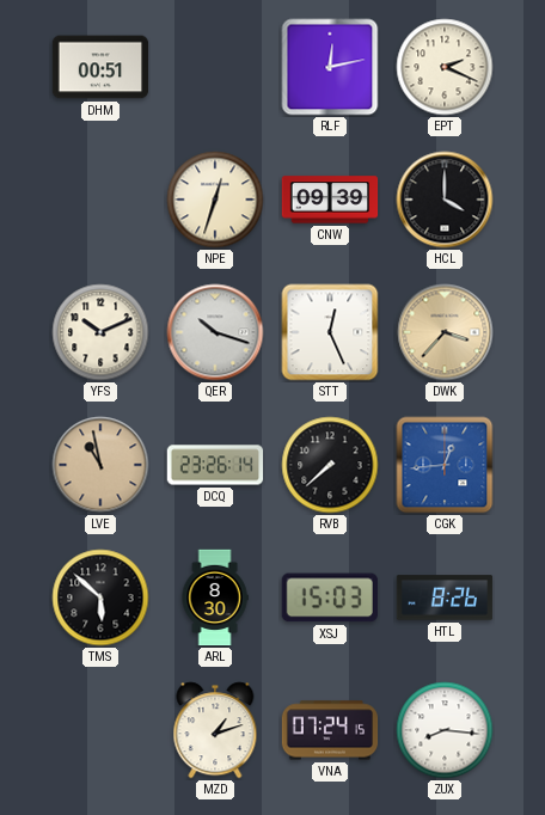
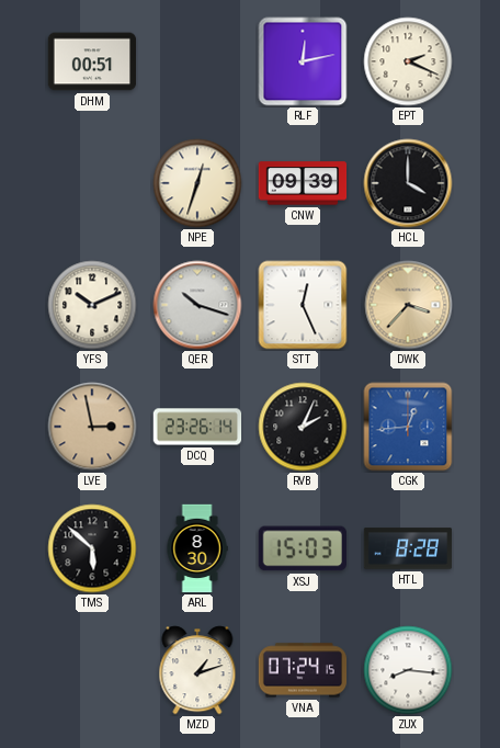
LVE: 10:58 -> 2:58
RVB: 7:38 -> 2:04
HTL: 8:26 -> 8:28
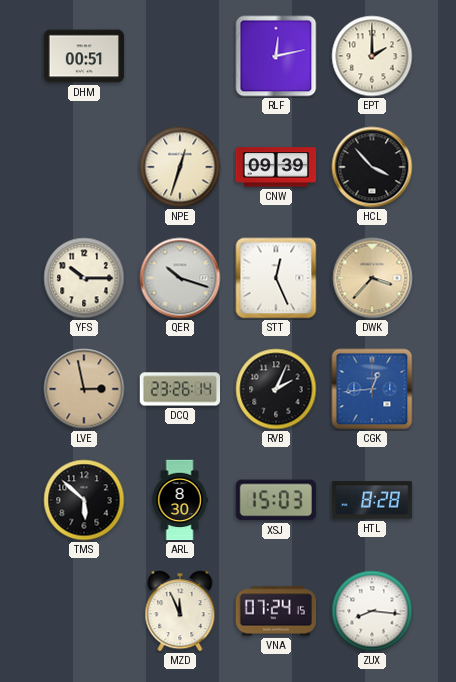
EPT: 2:19 -> 2:00
HCL: 4:00 -> 3:53
YFS: 10:11 -> 10:15
MZD: 1:12 -> 11:56
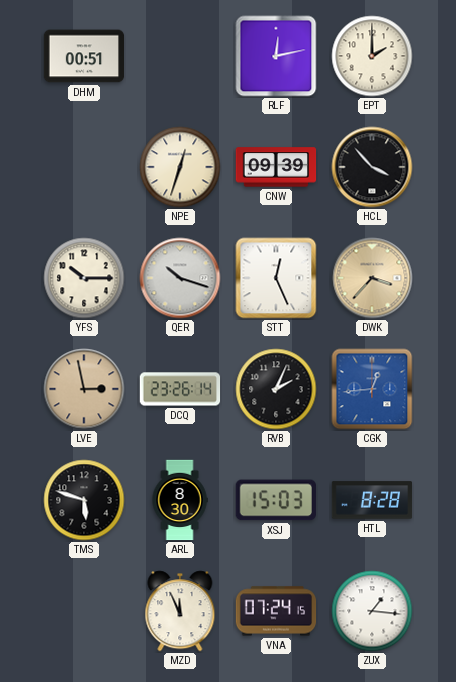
TMS: 5:52 -> 5:48
ZUX: 8:16 -> 1:16
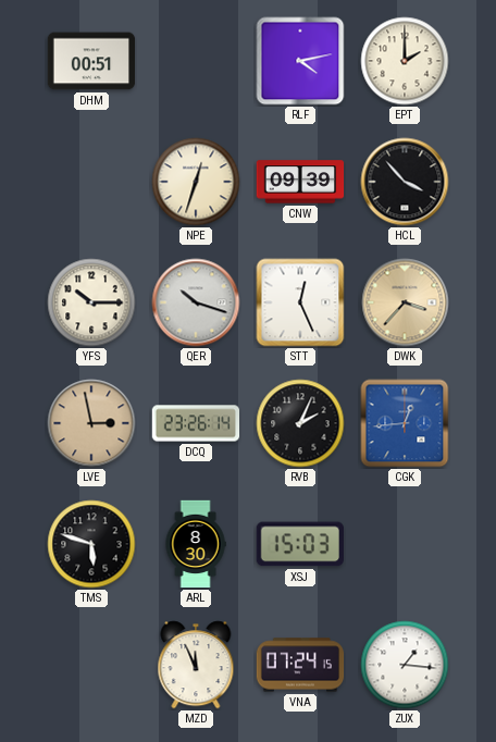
RLF: 12:13 -> 4:13
HTL: 8:28 -> none
